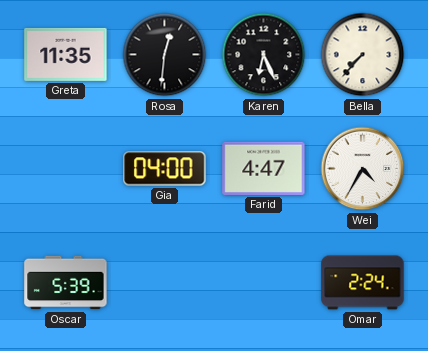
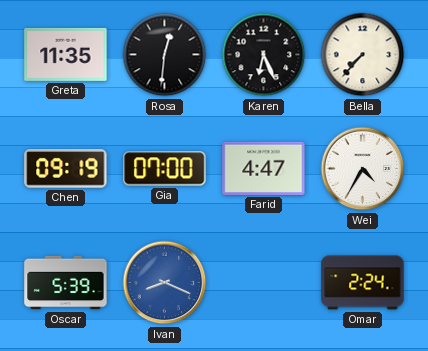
Chen: none -> 09:19
Gia: 04:00 -> 07:00
Ivan: none -> 8:19
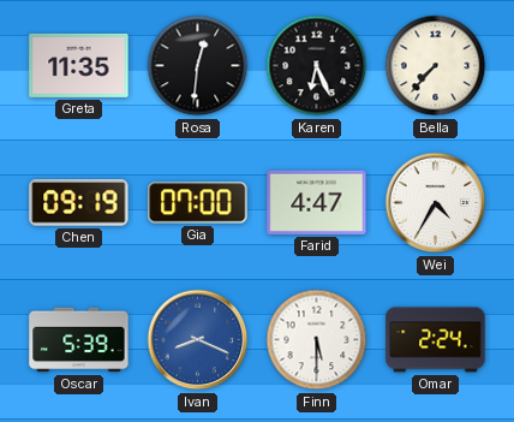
Finn: none -> 5:30
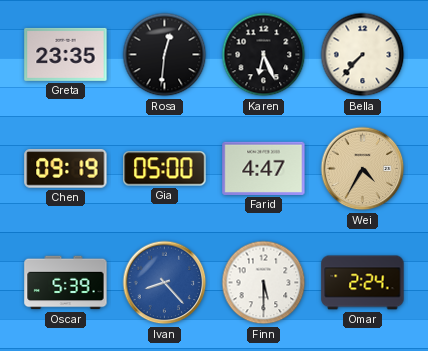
Greta: 11:35 -> 23:35
Gia: 07:00 -> 05:00
Wei dial: white -> champagne
Ivan: 8:19 -> 8:23
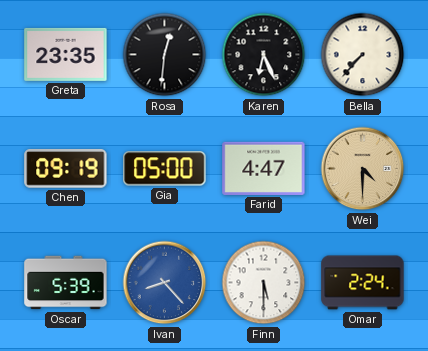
Wei: 4:35 -> 4:30
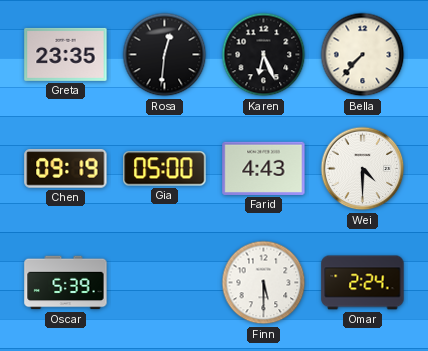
Farid: 4:47 -> 4:43
Wei dial: champagne -> white
Ivan: 8:23 -> none
